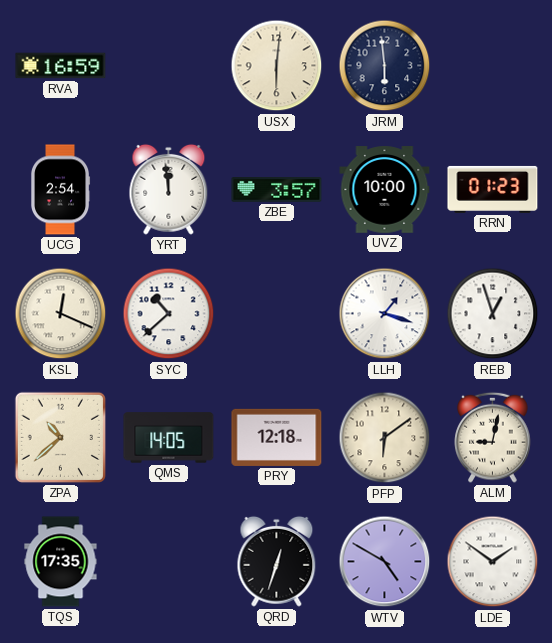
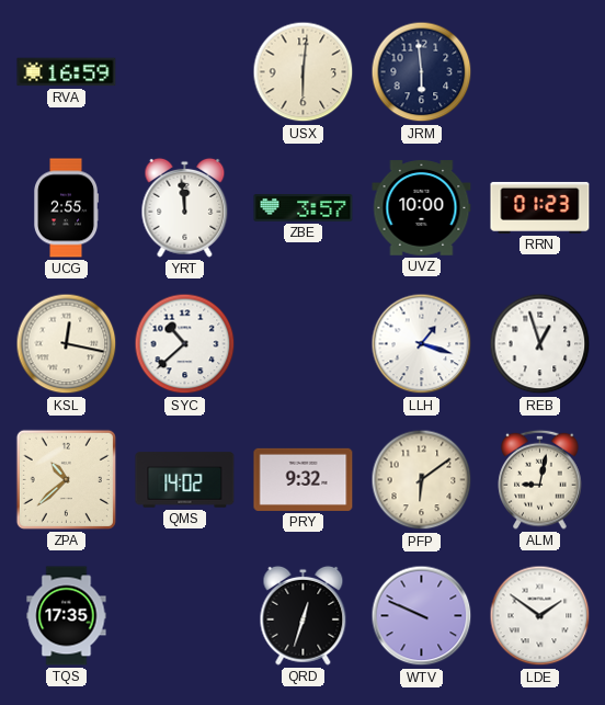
UCG: 2:54 -> 2:55
KSL: 12:19 -> 12:17
QMS: 14:05 -> 14:02
PRY: 12:18 -> 9:32
WTV: 4:50 -> 9:49
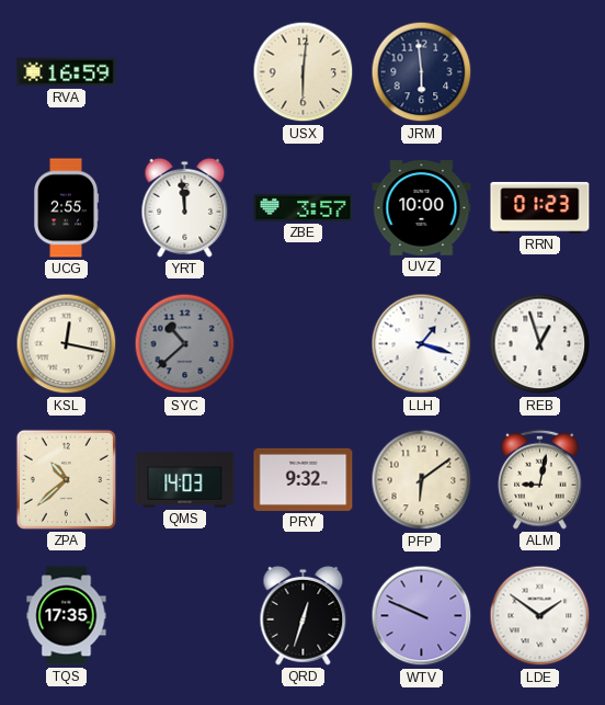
SYC dial: white -> grey
QMS: 14:02 -> 14:03
